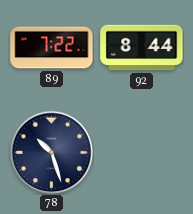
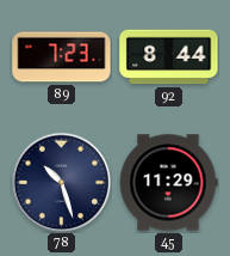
89: 7:22 -> 7:23
45: none -> 11:29
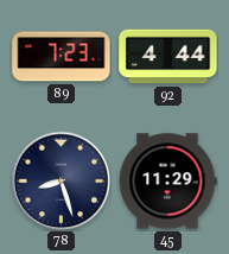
92: 8:44 -> 4:44
78: 10:27 -> 8:27
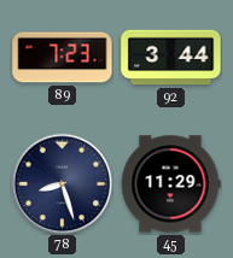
92: 4:44 -> 3:44
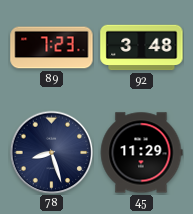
92: 3:44 -> 3:48
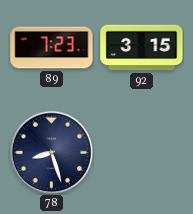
92: 3:48 -> 3:15
45: 11:29 -> none
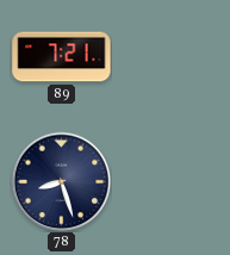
89: 7:23 -> 7:21
92: 3:15 -> none
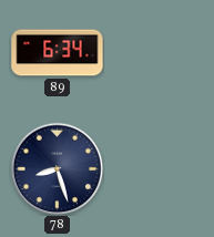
89: 7:21 -> 6:34
